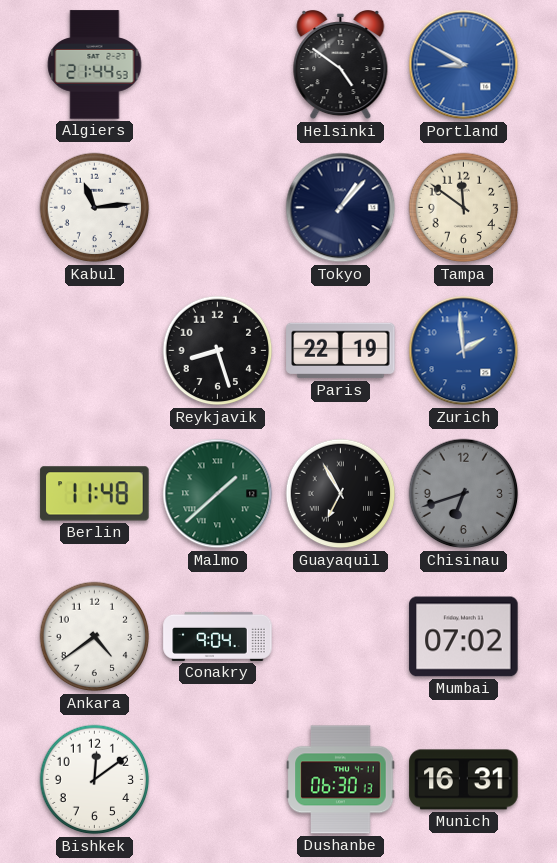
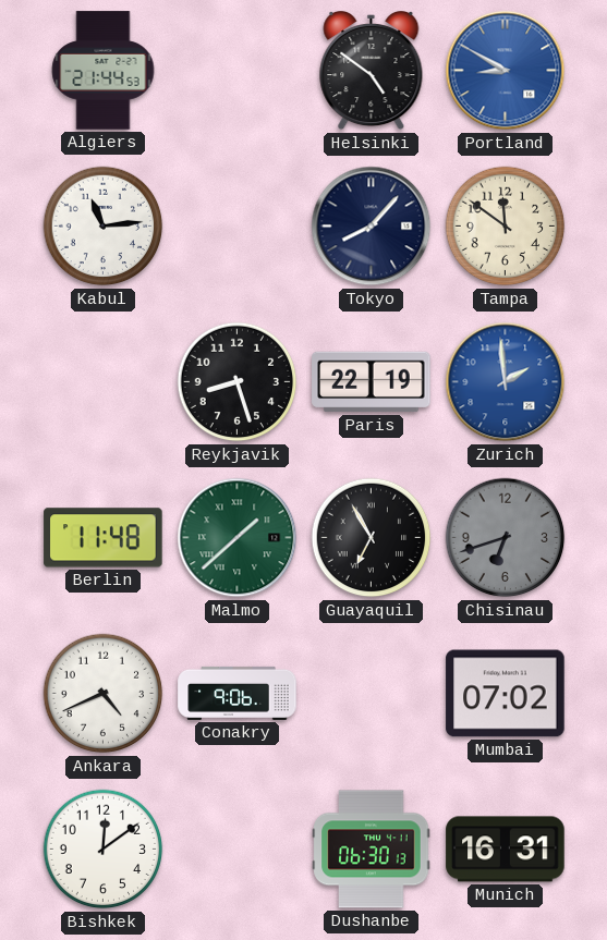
Tokyo: 1:07 -> 8:07
Ankara: 4:39 -> 4:41
Conakry: 9:04 -> 9:06
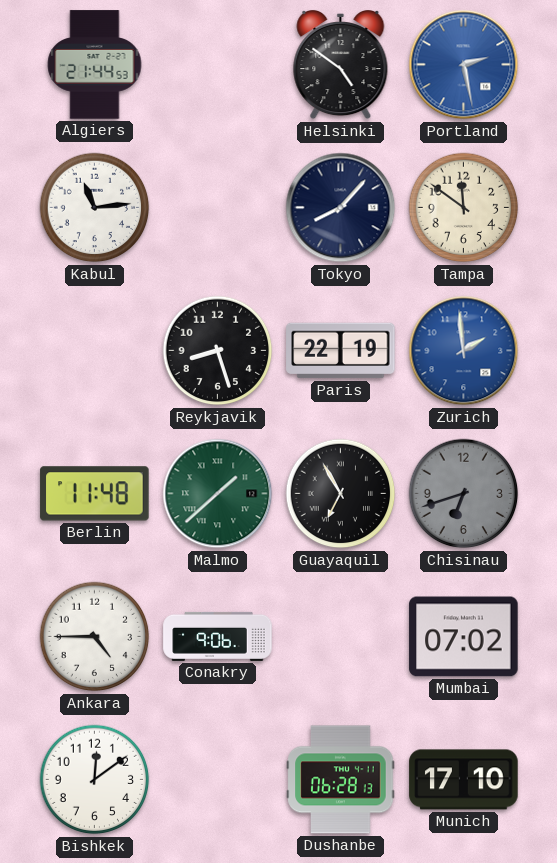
Portland: 8:50 -> 2:28
Ankara: 4:41 -> 4:45
Dushanbe: 06:30 -> 06:28
Munich: 16:31 -> 17:10
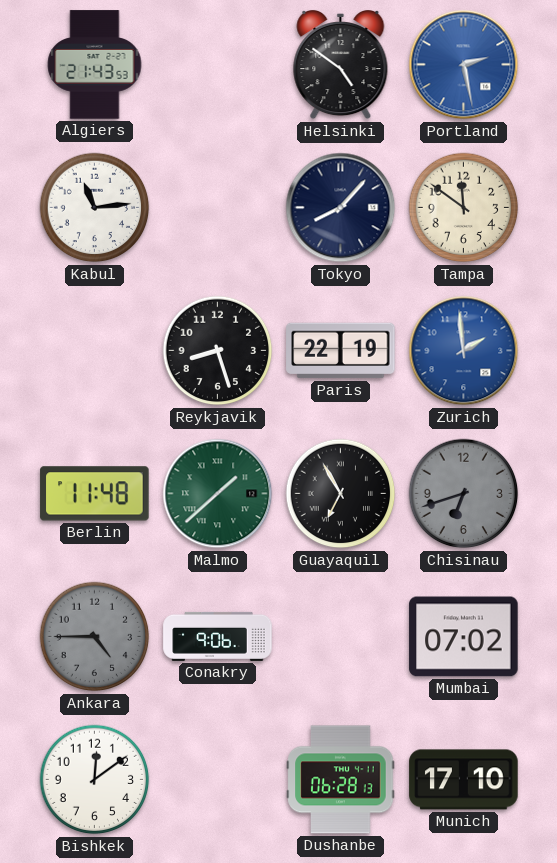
Algiers: 21:44 -> 21:43
Ankara dial: white -> grey
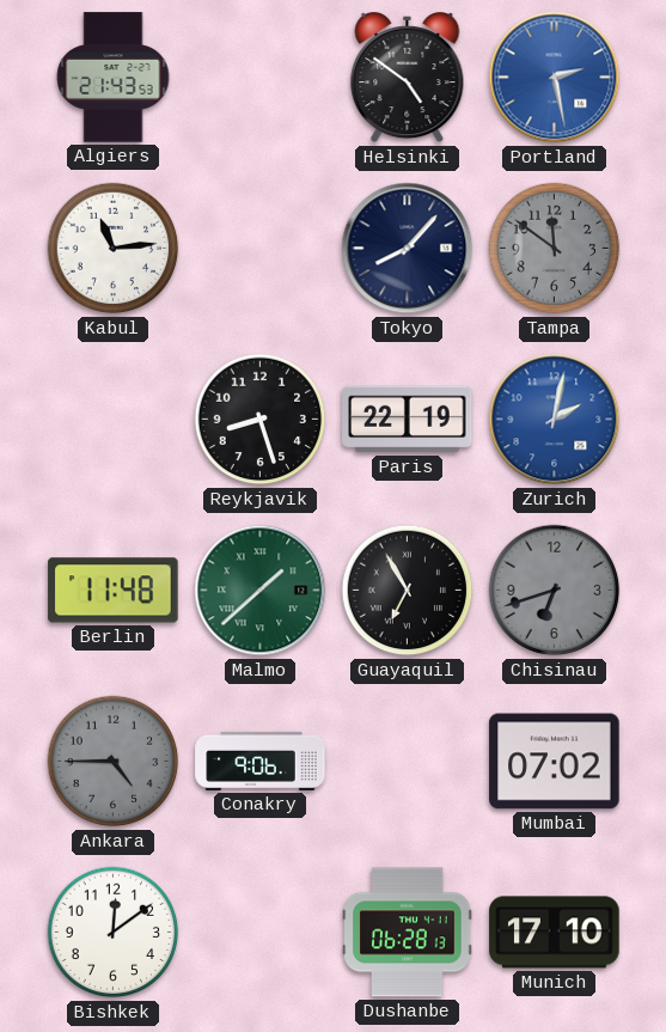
Tampa dial: cream -> grey
Zurich: 1:59 -> 2:02
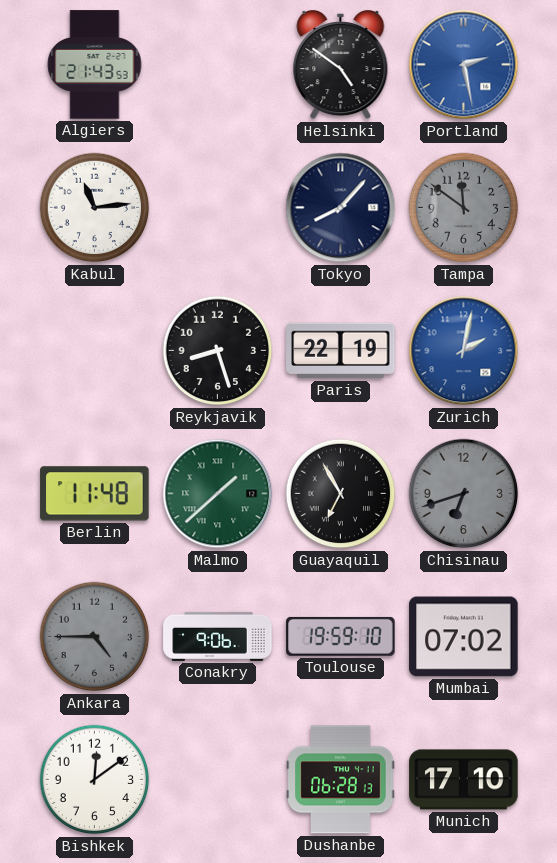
Toulouse: none -> 19:59
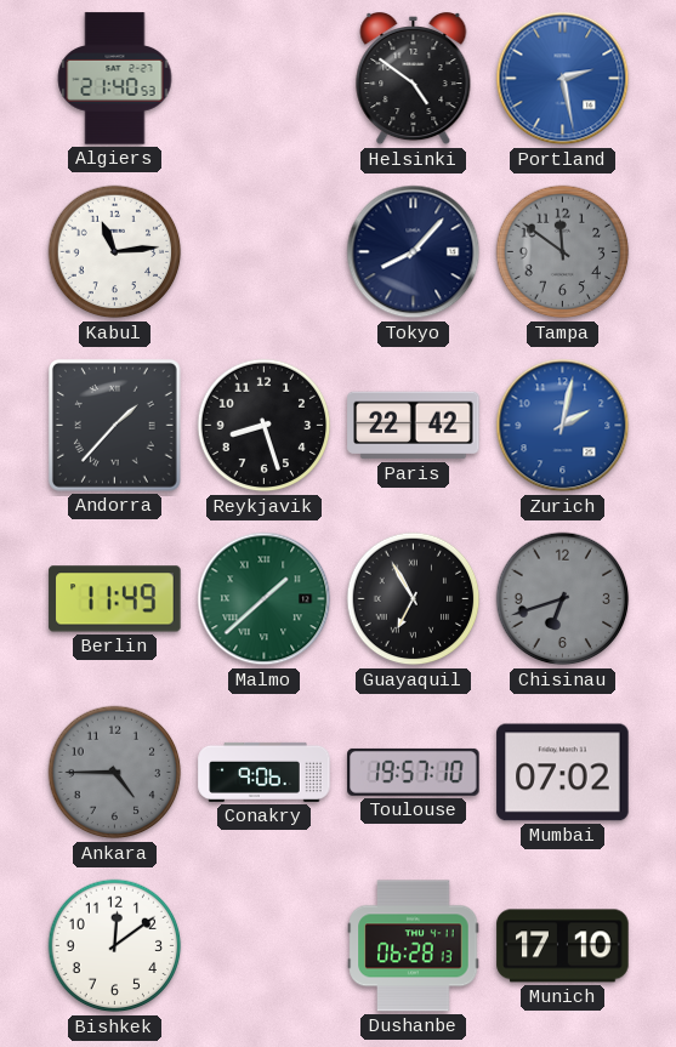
Algiers: 21:43 -> 21:40
Andorra: none -> 1:37
Paris: 22:19 -> 22:42
Berlin: 11:48 -> 11:49
Toulouse: 19:59 -> 19:57
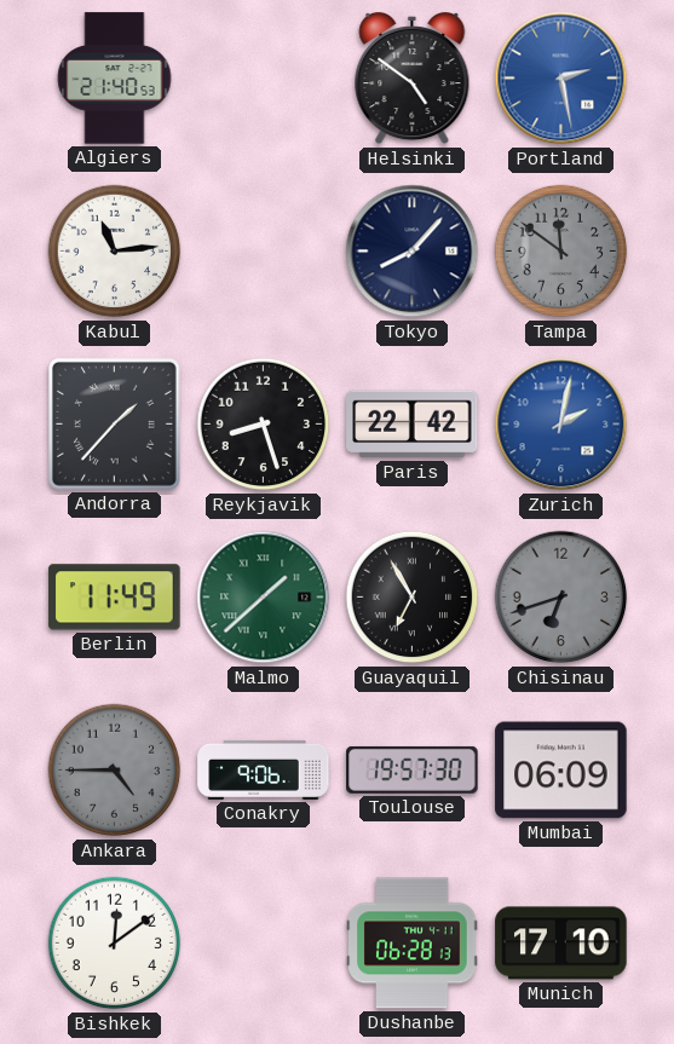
Toulouse: 19:57:10 -> 19:57:30
Mumbai: 07:02 -> 06:09
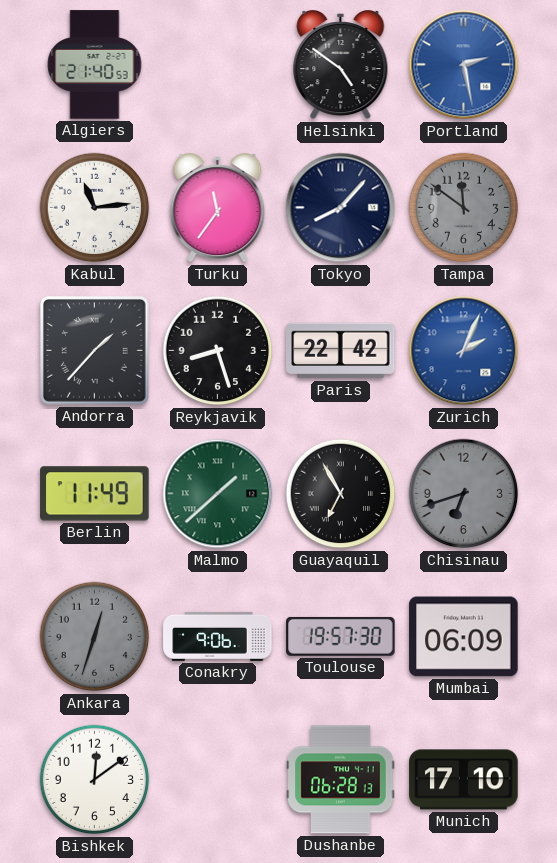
Turku: none -> 11:36
Zurich: 2:02 -> 2:04
Ankara: 4:45 -> 12:33
